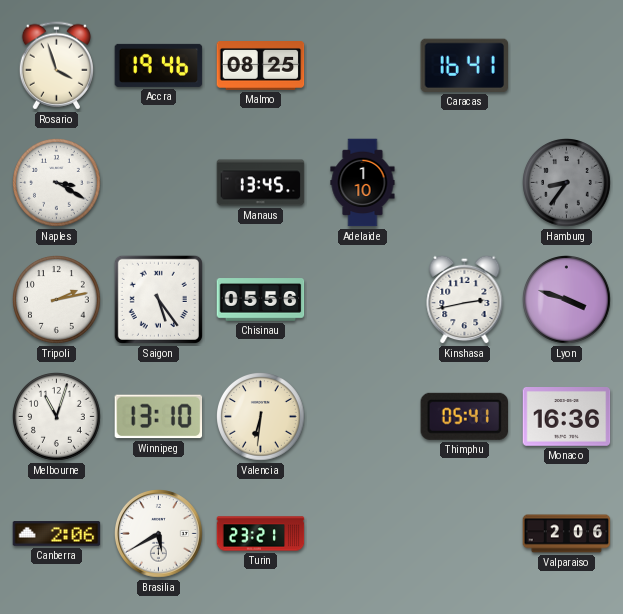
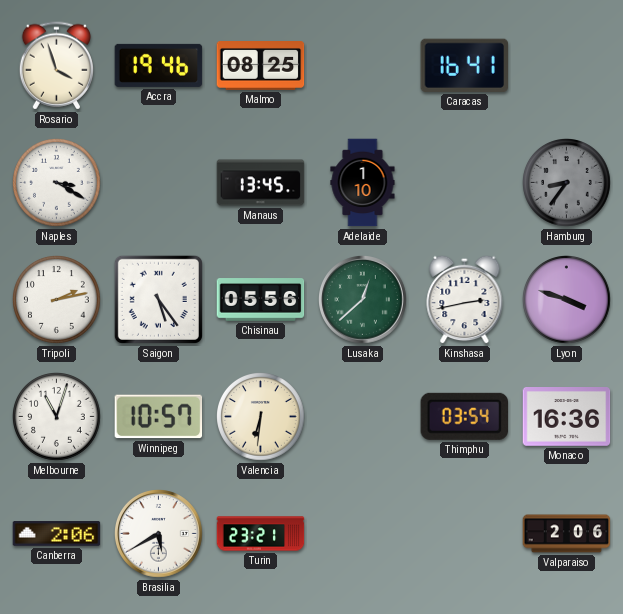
Lusaka: none -> 12:38
Winnipeg: 13:10 -> 10:57
Thimphu: 05:41 -> 03:54
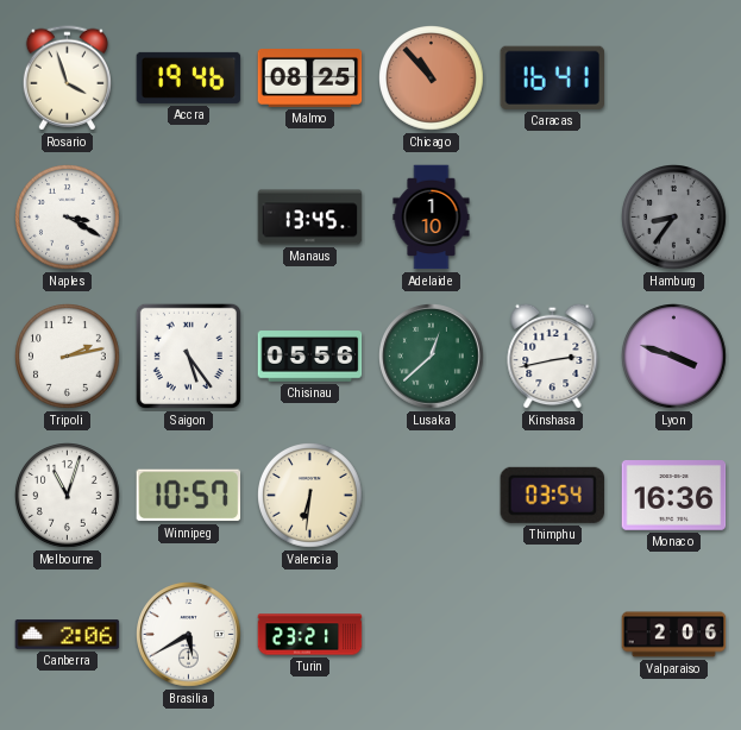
Chicago: none -> 10:53
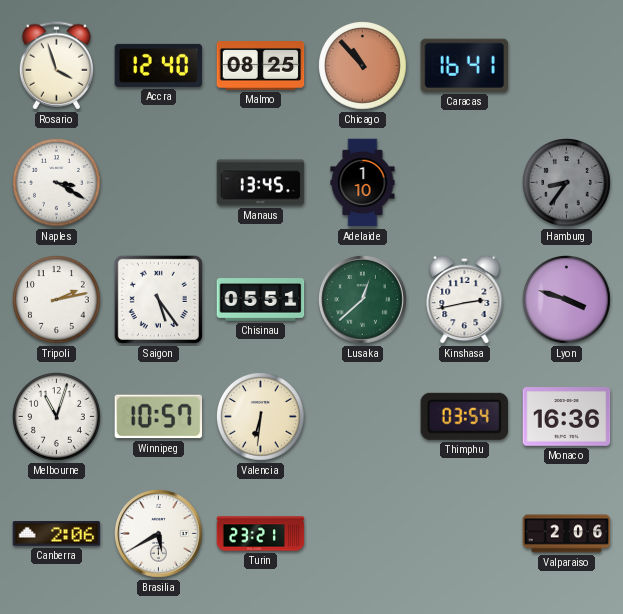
Accra: 19:46 -> 12:40
Chisinau: 05:56 -> 05:51
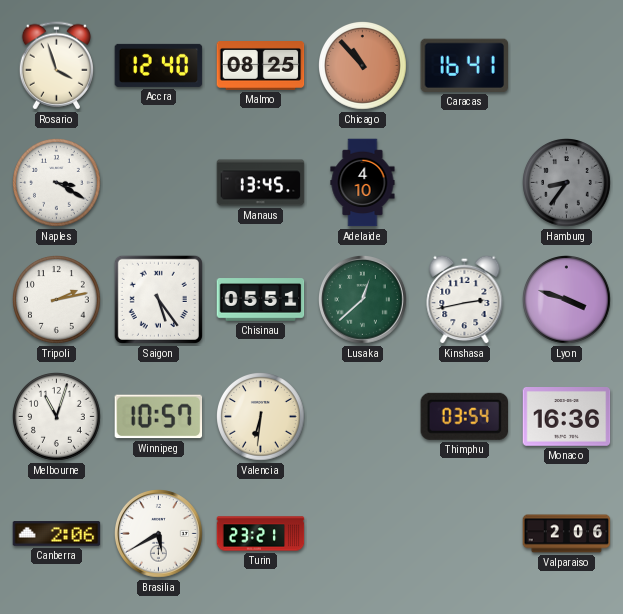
Adelaide: 1:10 -> 4:10
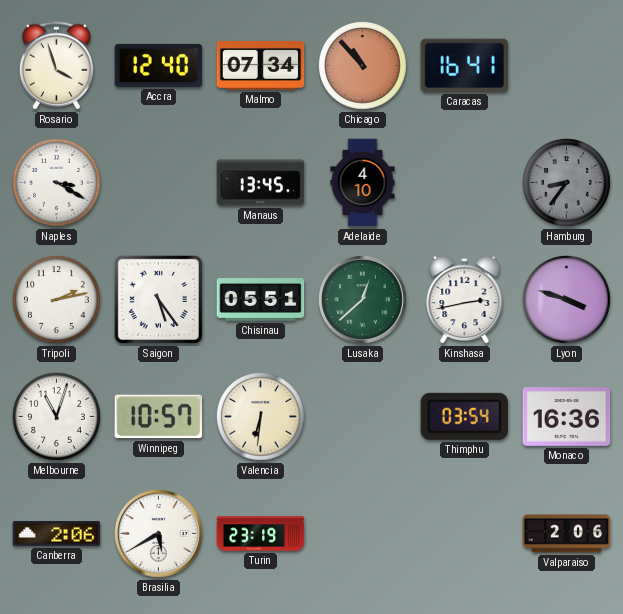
Malmo: 08:25 -> 07:34
Turin: 23:21 -> 23:19
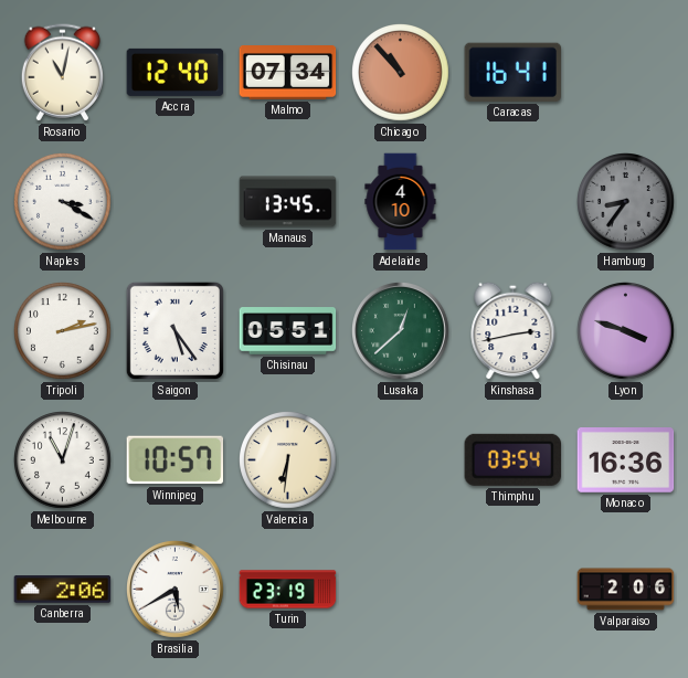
Rosario: 3:57 -> 11:02
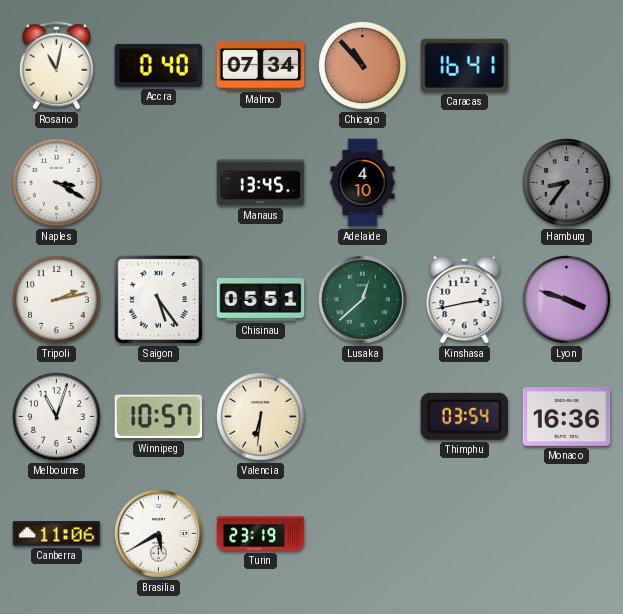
Accra: 12:40 -> 0:40
Canberra: 2:06 -> 11:06
Valparaiso: 2:06 -> none
